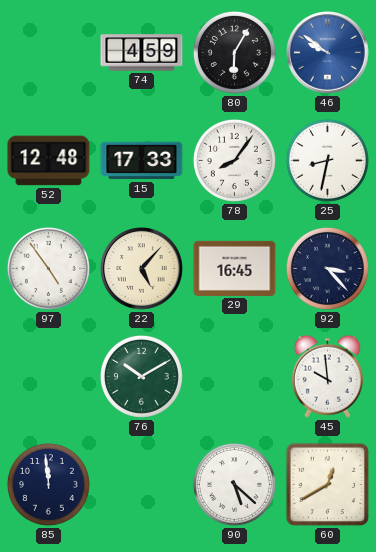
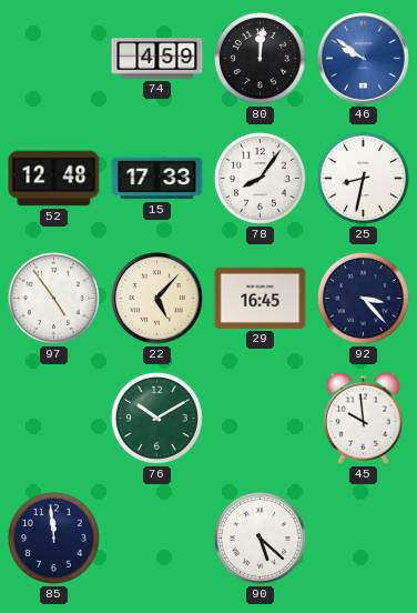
80: 6:05 -> 12:01
60: 12:40 -> none
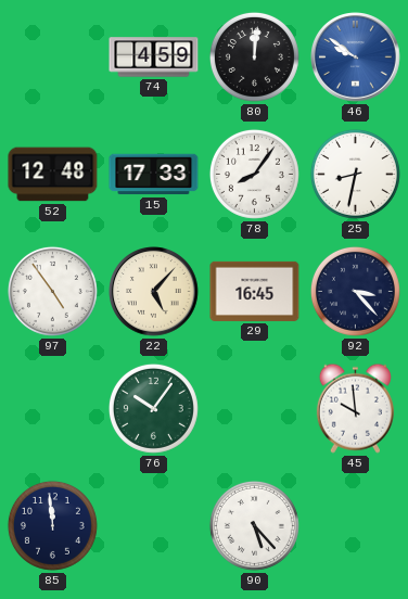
76: 10:10 -> 10:06
90: 5:22 -> 5:23
